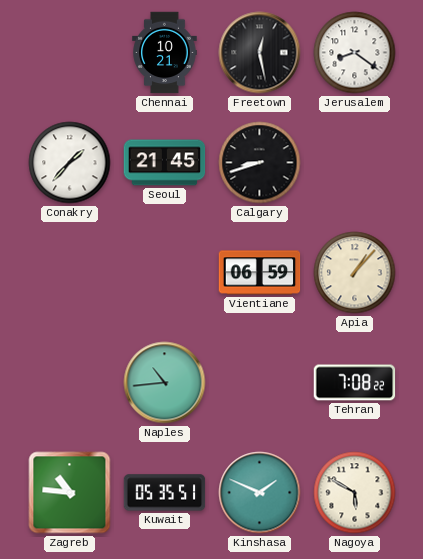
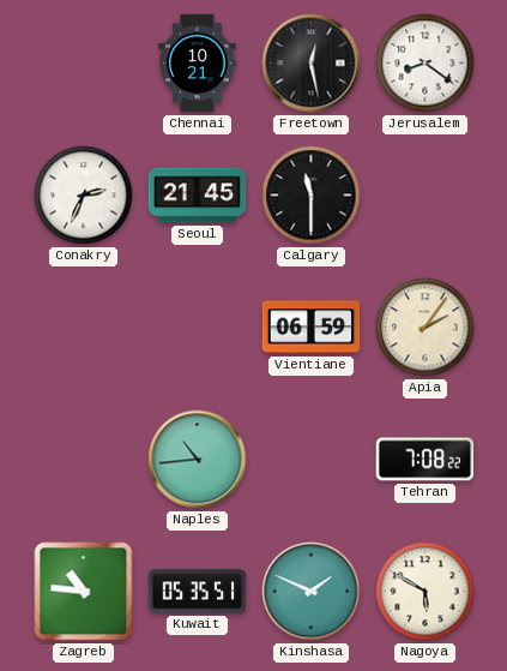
Conakry: 1:37 -> 2:34
Calgary: 8:42 -> 11:30
Apia: 1:07 -> 2:06
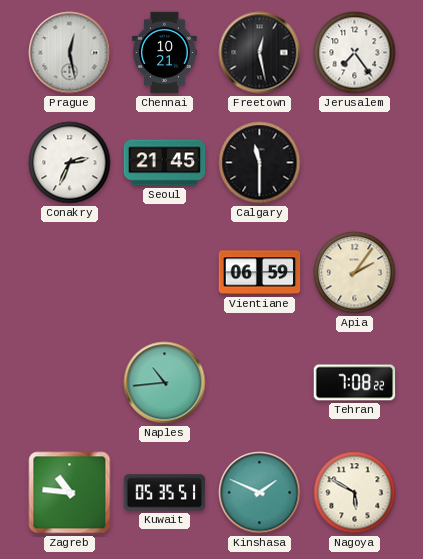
Prague: none -> 12:28
Jerusalem: 8:21 -> 7:24
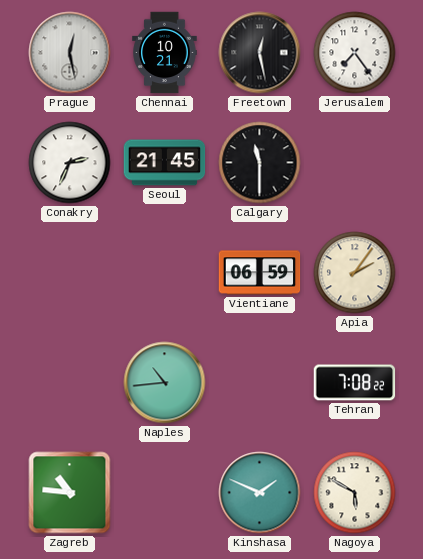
Kuwait: 05:35 -> none
